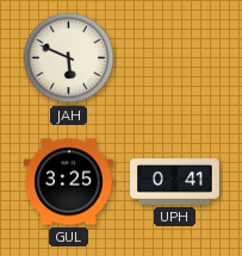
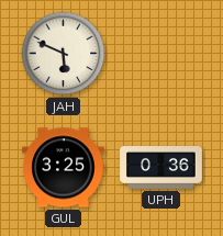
UPH: 0:41 -> 0:36
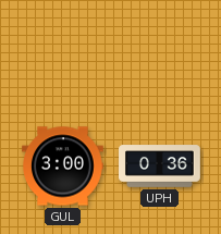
JAH: 5:49 -> none
GUL: 3:25 -> 3:00
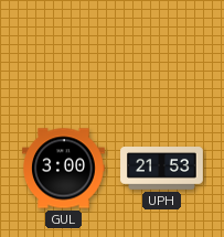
UPH: 0:36 -> 21:53
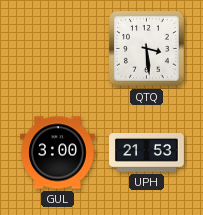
QTQ: none -> 3:29
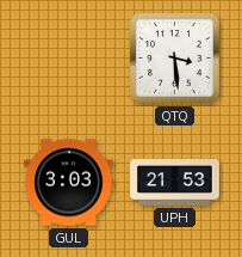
GUL: 3:00 -> 3:03
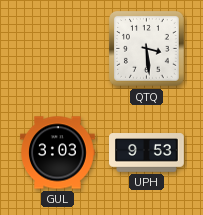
UPH: 21:53 -> 9:53
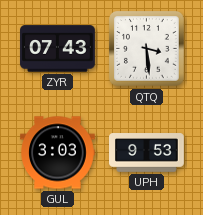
ZYR: none -> 07:43
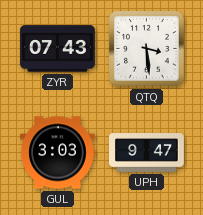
UPH: 9:53 -> 9:47
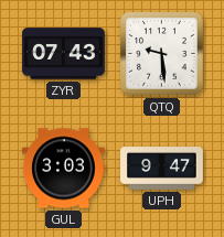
QTQ: 3:29 -> 9:29
